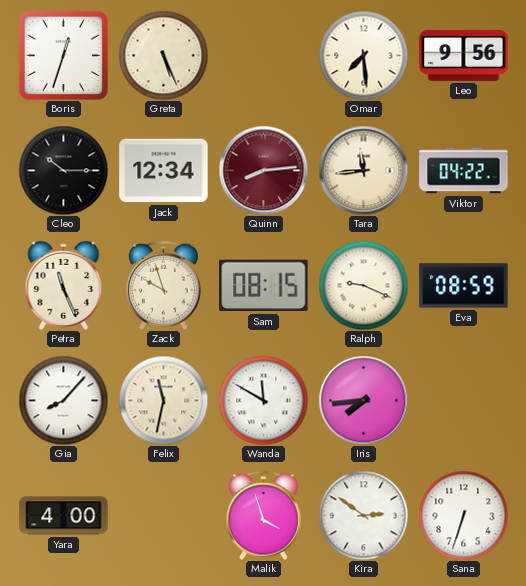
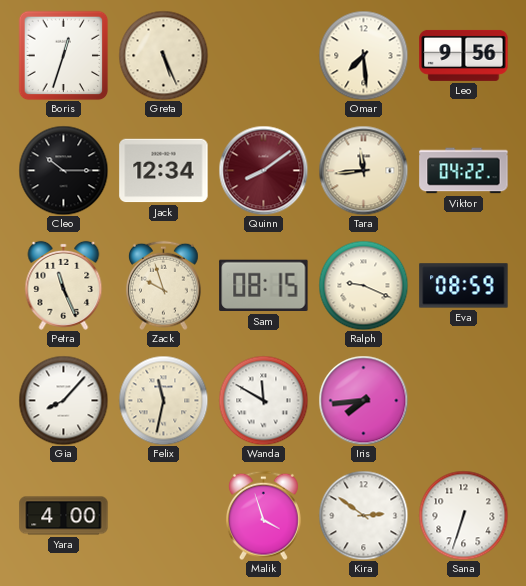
Quinn: 8:14 -> 8:09
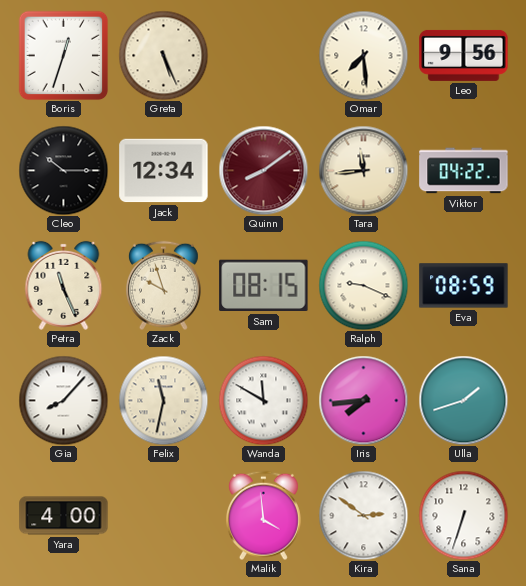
Ulla: none -> 1:42
Malik: 3:57 -> 3:59
